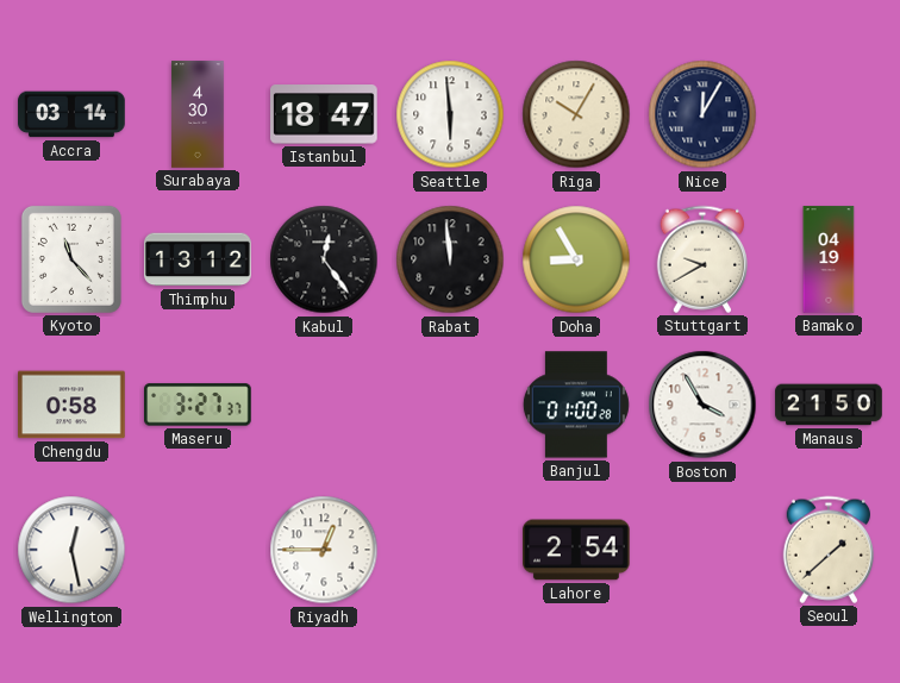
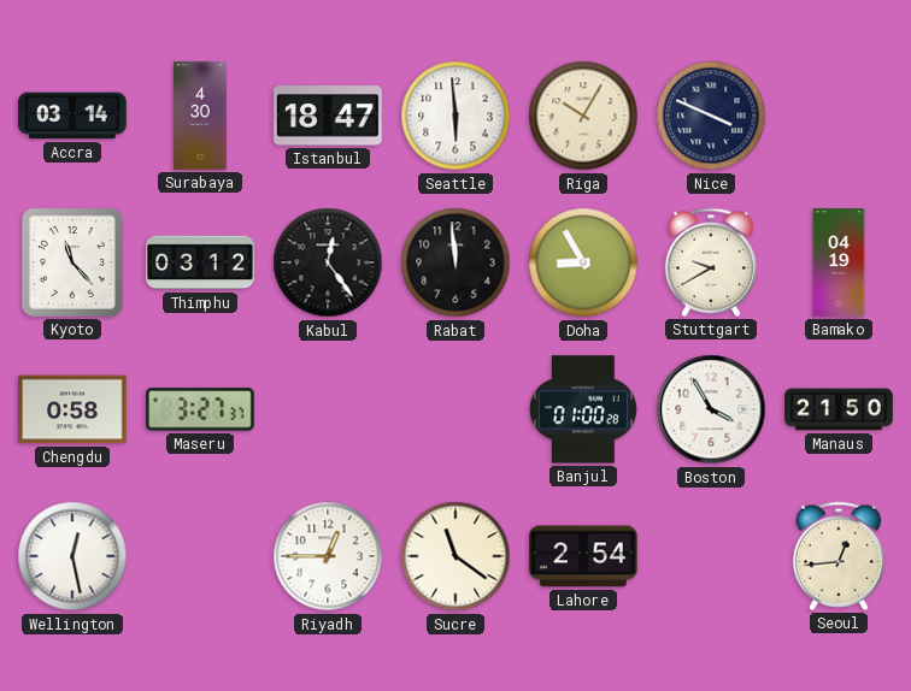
Nice: 12:05 -> 3:49
Thimphu: 13:12 -> 03:12
Sucre: none -> 11:21
Seoul: 1:38 -> 12:44
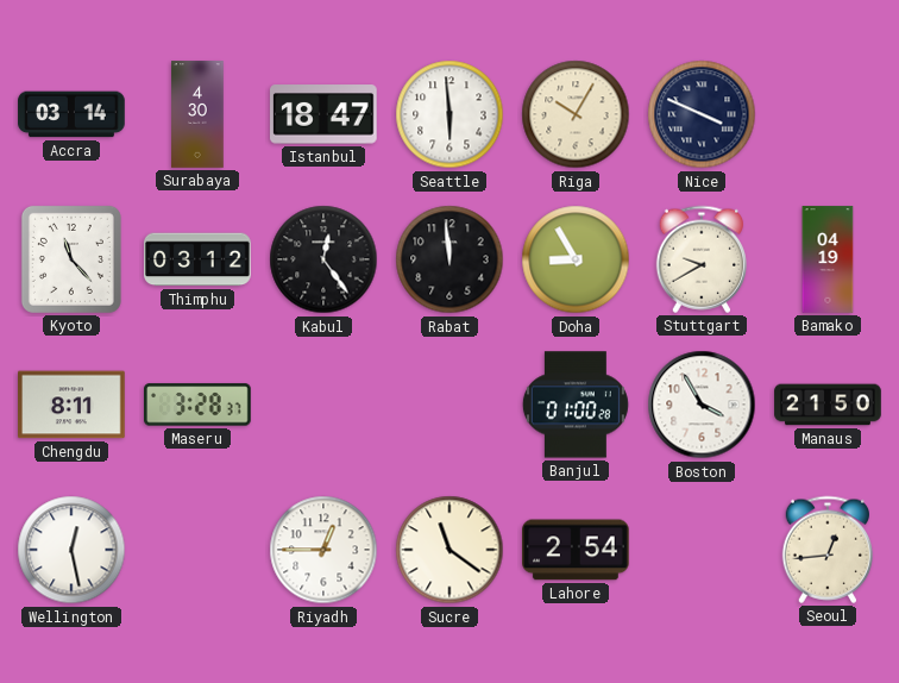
Chengdu: 0:58 -> 8:11
Maseru: 3:27 -> 3:28
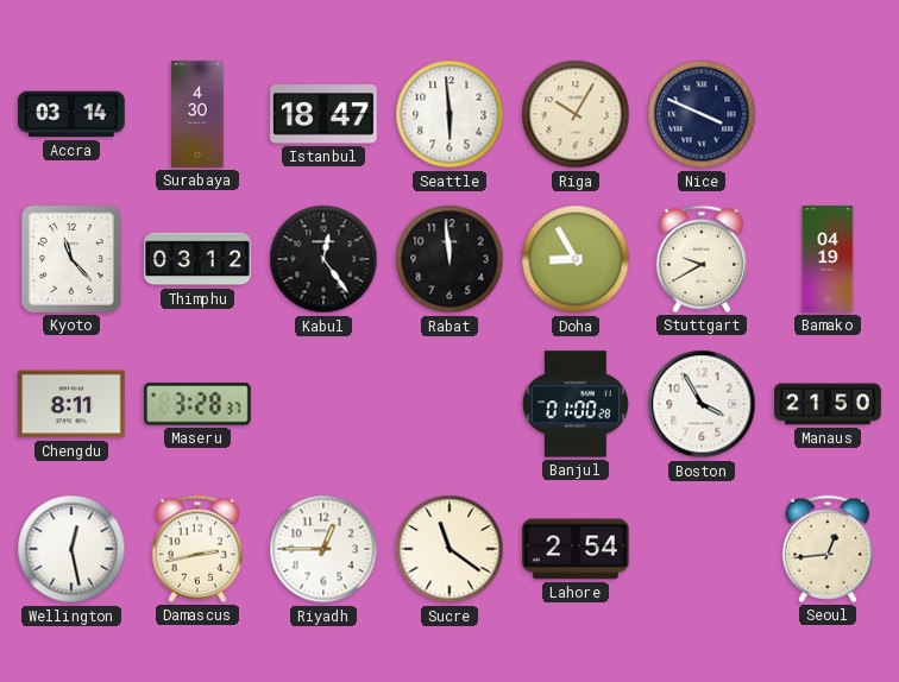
Damascus: none -> 2:43
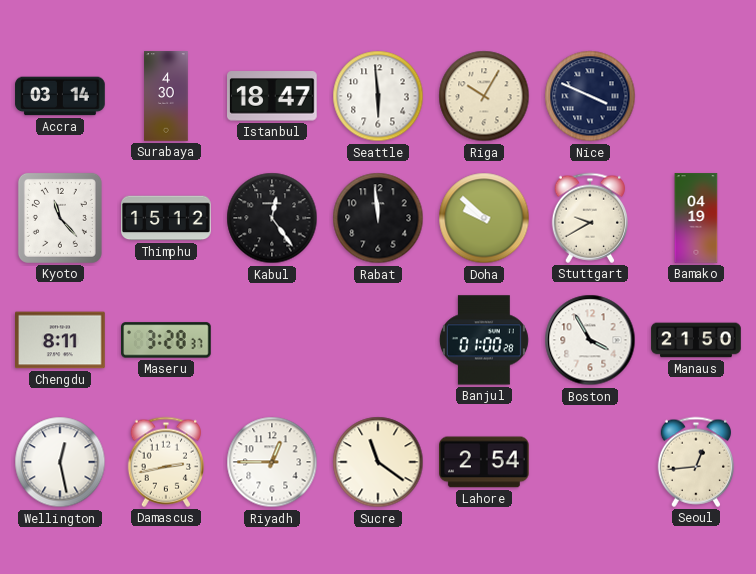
Thimphu: 03:12 -> 15:12
Doha: 8:55 -> 9:52
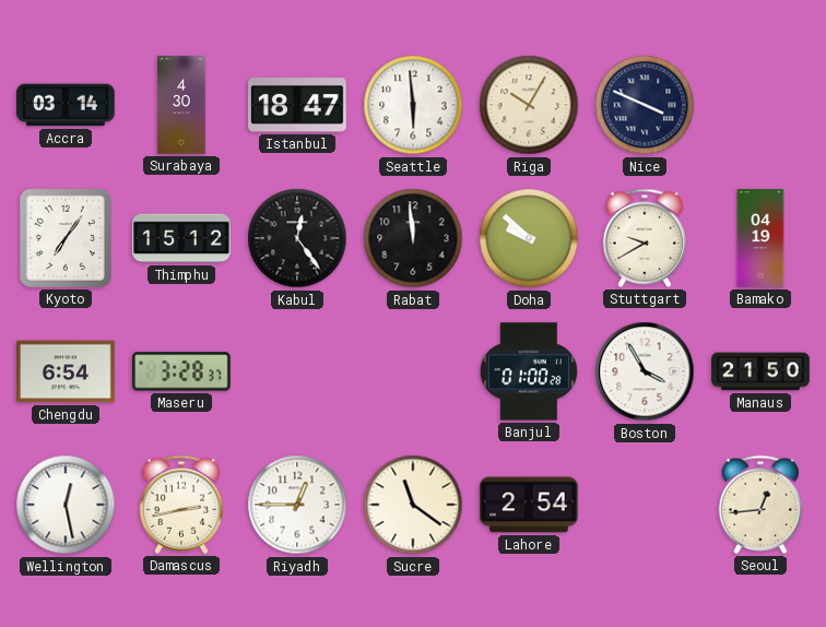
Kyoto: 11:23 -> 7:06
Chengdu: 8:11 -> 6:54
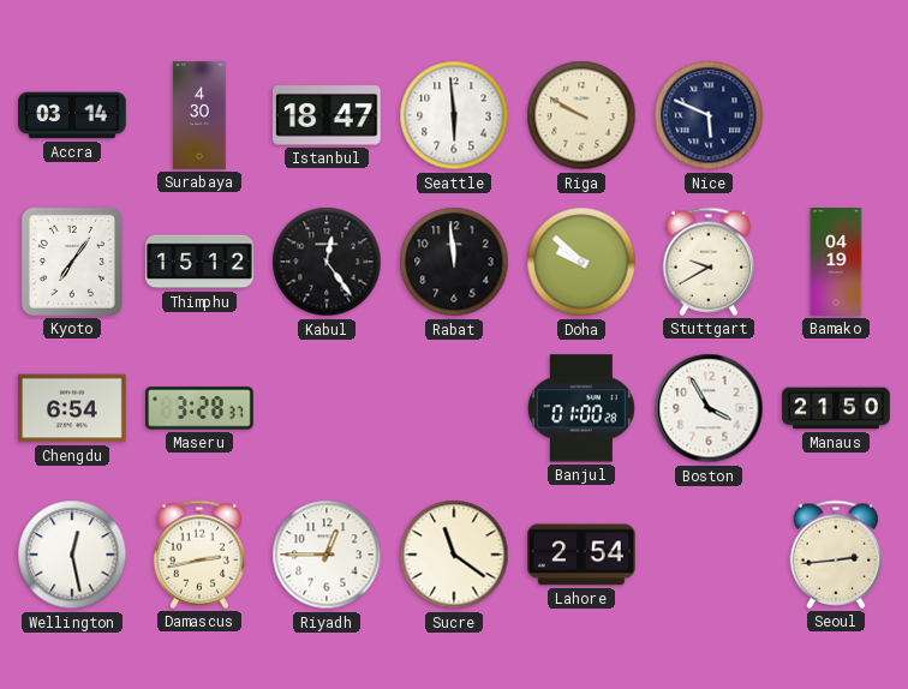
Riga: 10:05 -> 9:50
Nice: 3:49 -> 5:49
Seoul: 12:44 -> 2:44
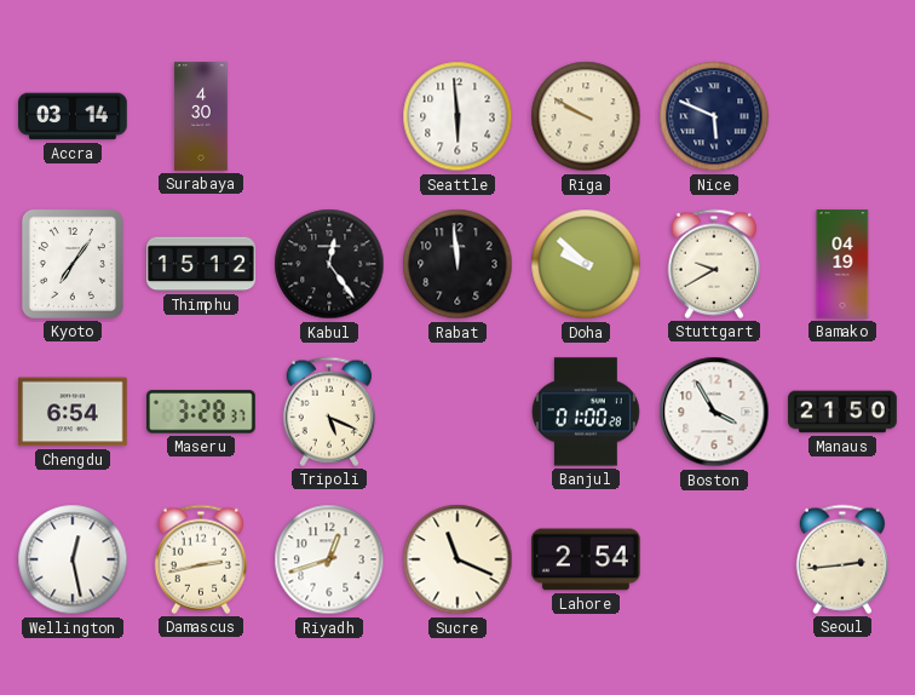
Istanbul: 18:47 -> none
Tripoli: none -> 5:19
Riyadh: 12:45 -> 12:42
Sucre: 11:21 -> 11:19
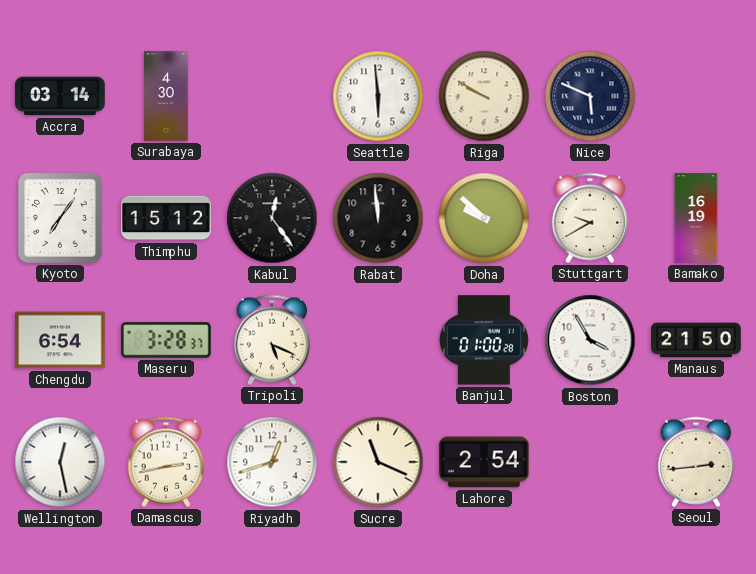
Bamako: 04:19 -> 16:19
